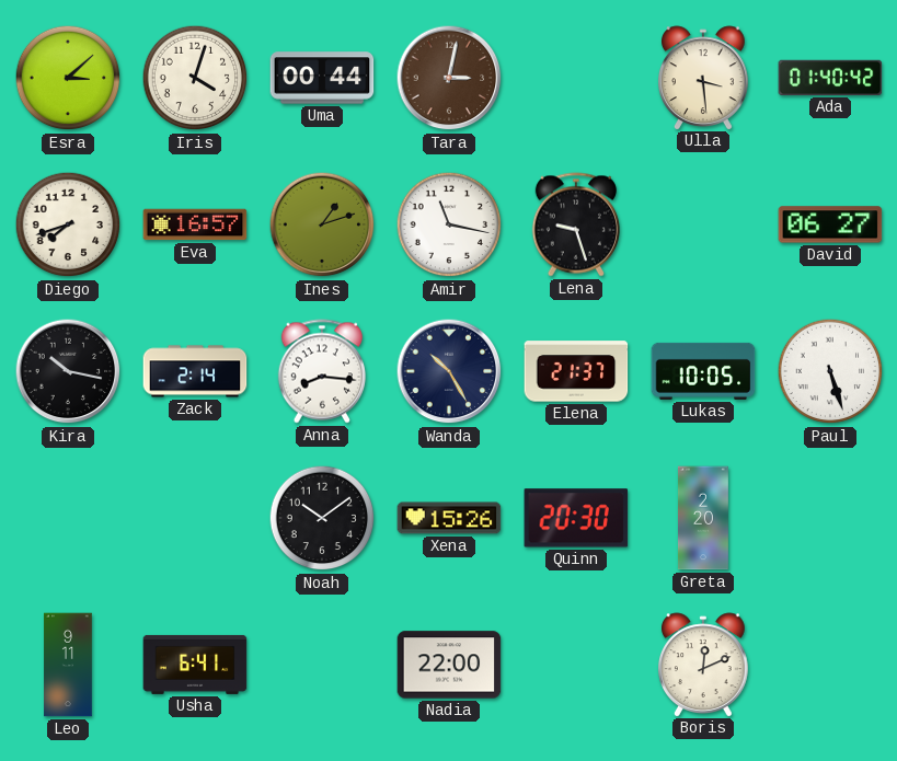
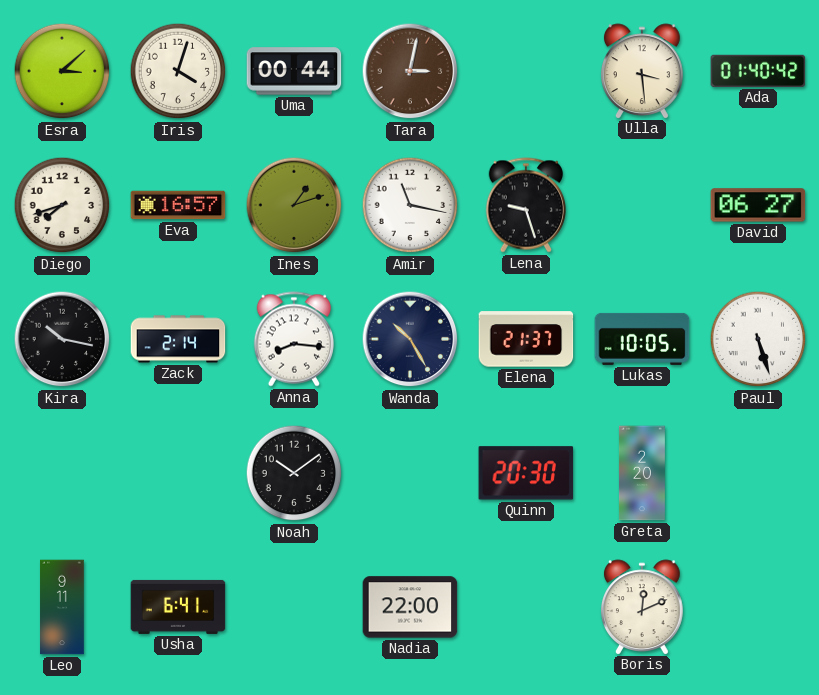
Xena: 15:26 -> none
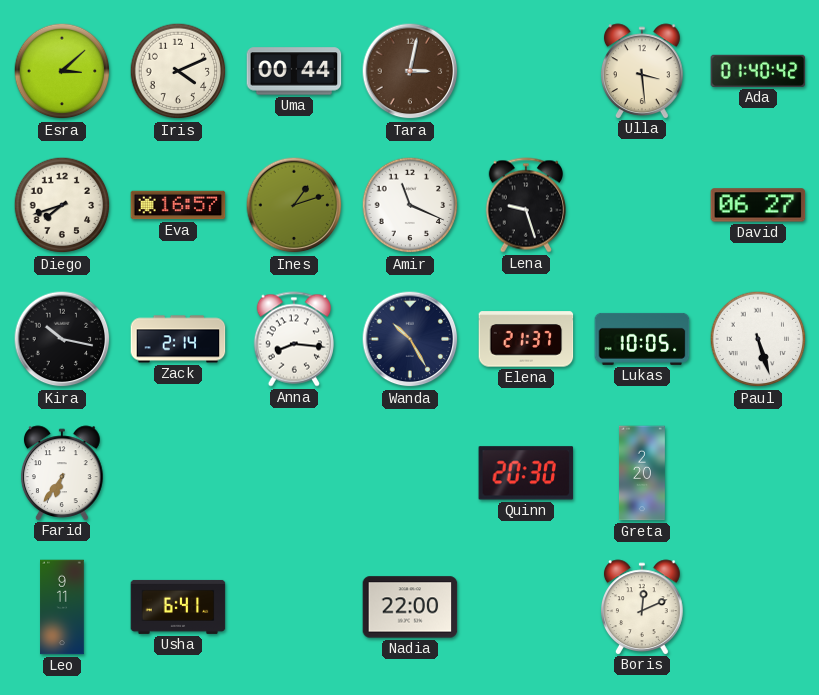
Iris: 4:03 -> 4:11
Amir: 11:17 -> 11:19
Farid: none -> 6:36
Noah: 10:09 -> none
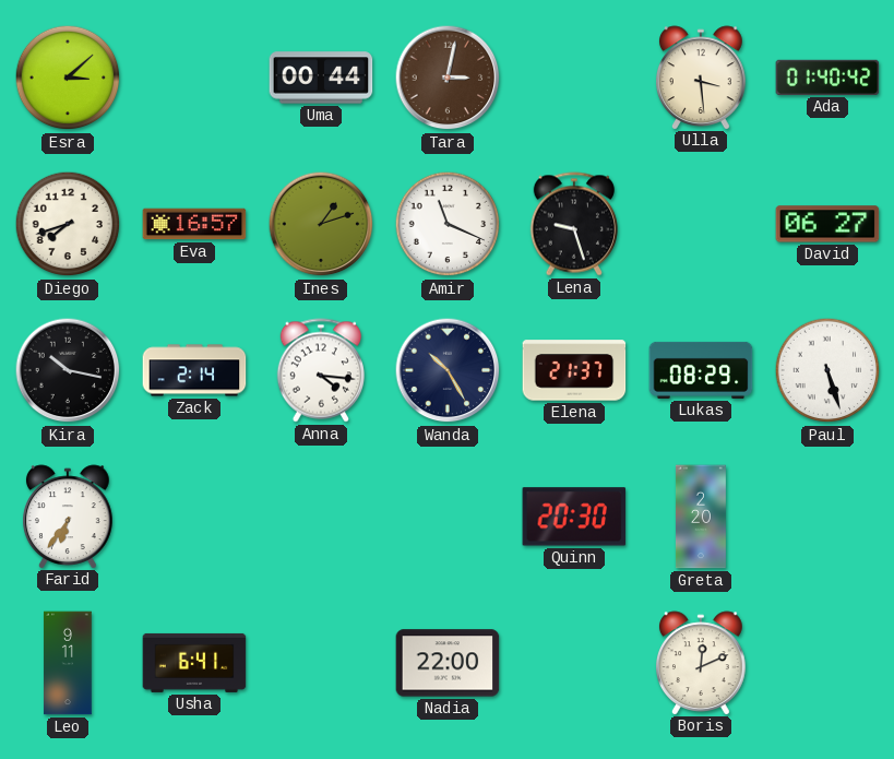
Iris: 4:11 -> none
Anna: 8:16 -> 4:16
Lukas: 10:05 -> 08:29
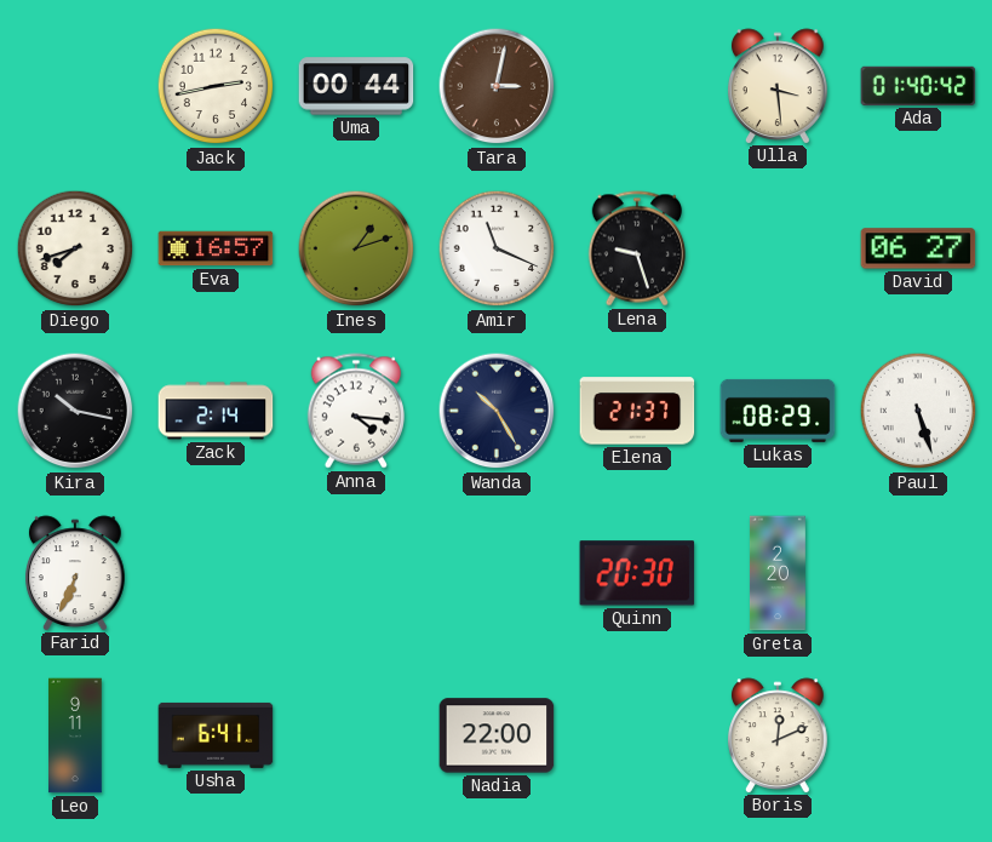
Esra: 3:08 -> none
Jack: none -> 2:43
Farid: 6:36 -> 6:34
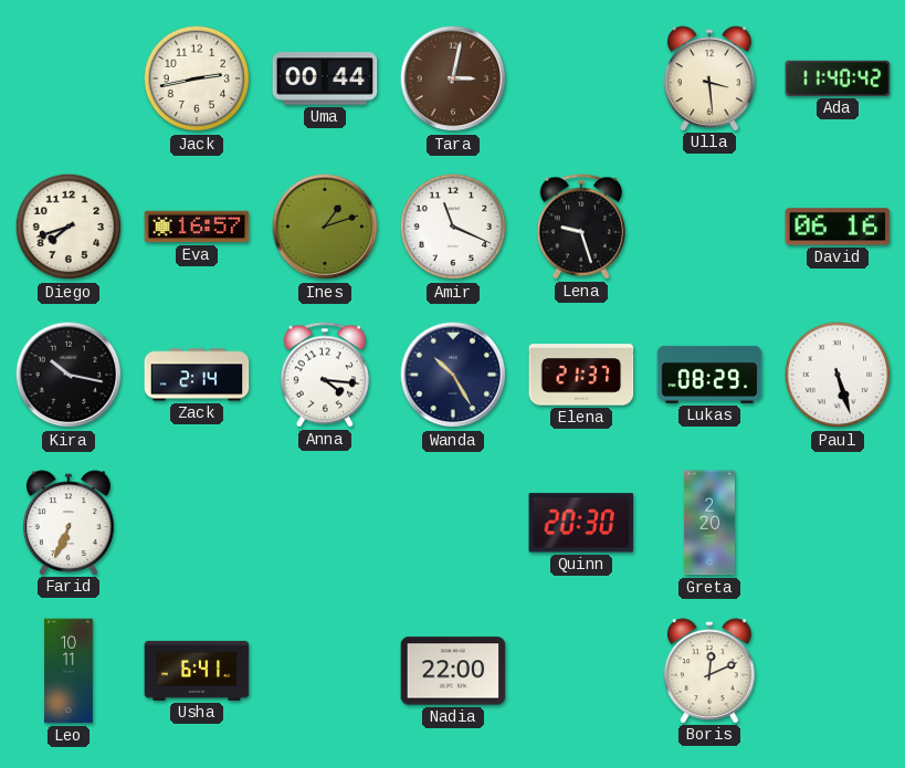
Ada: 01:40 -> 11:40
David: 06:27 -> 06:16
Leo: 9:11 -> 10:11
